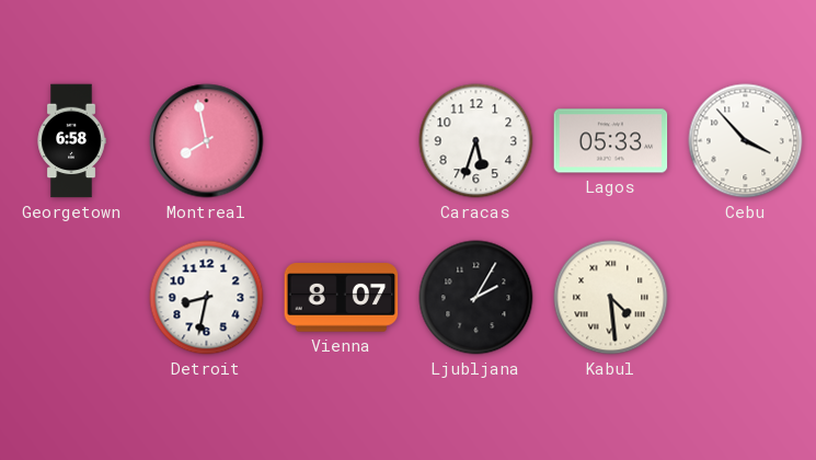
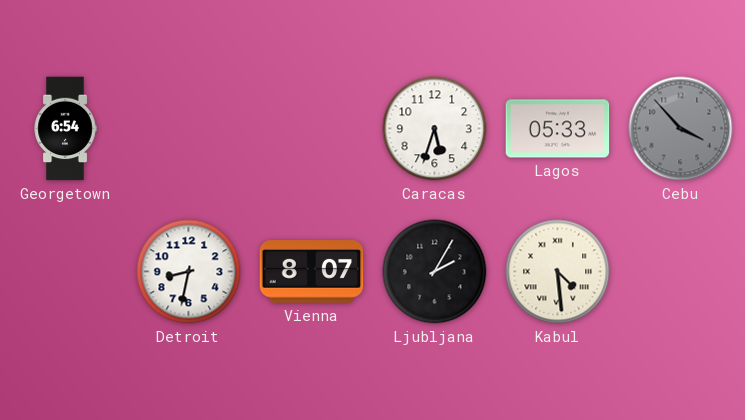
Georgetown: 6:58 -> 6:54
Montreal: 7:58 -> none
Cebu dial: white -> grey
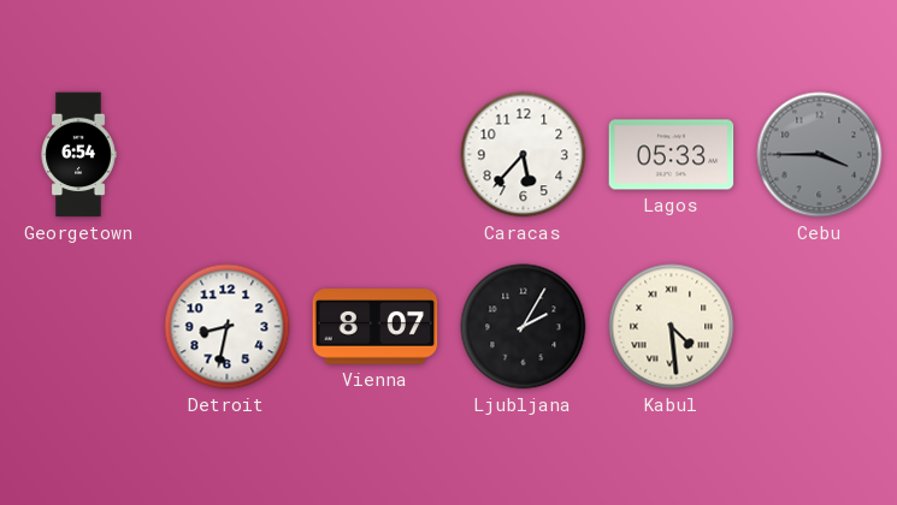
Caracas: 5:33 -> 5:37
Cebu: 3:53 -> 3:45
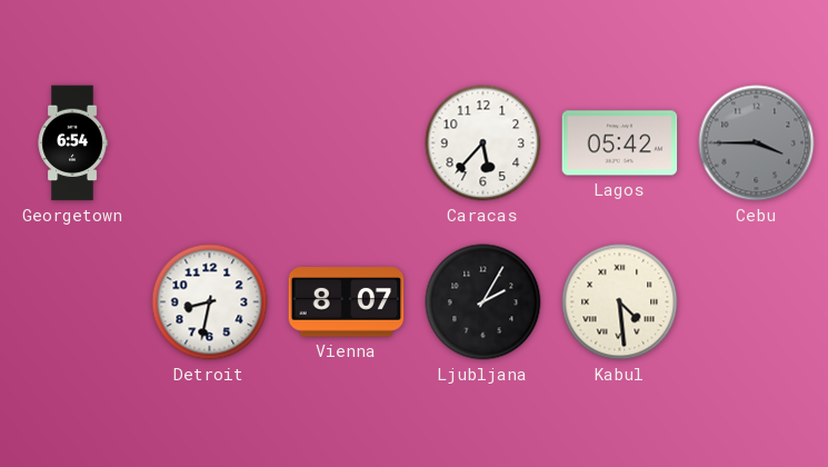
Lagos: 05:33 -> 05:42
